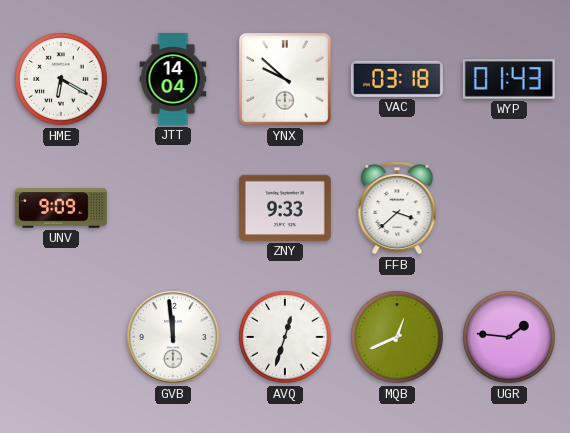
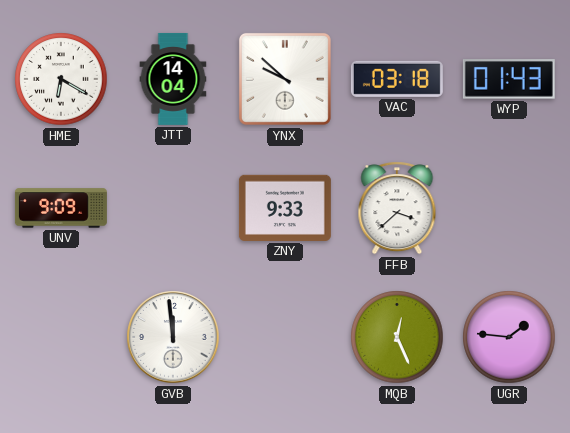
AVQ: 12:33 -> none
MQB: 12:41 -> 12:26
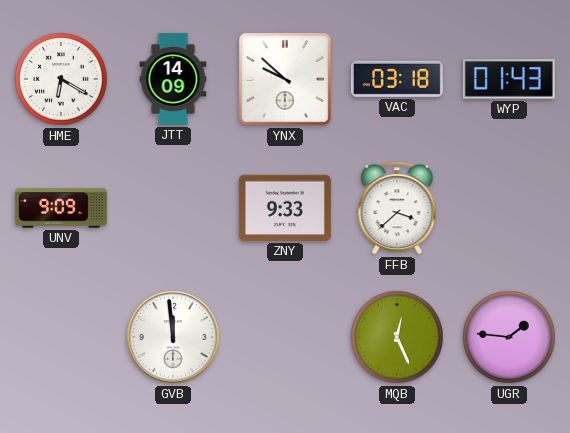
JTT: 14:04 -> 14:09
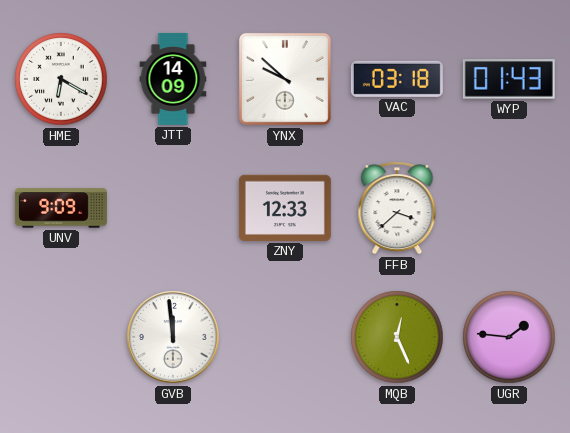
ZNY: 9:33 -> 12:33
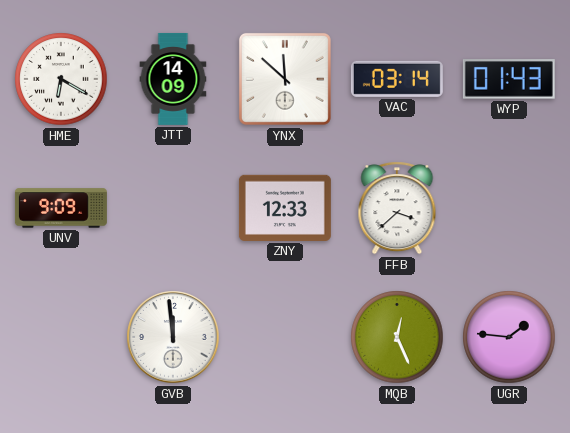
YNX: 9:52 -> 11:52
VAC: 03:18 -> 03:14
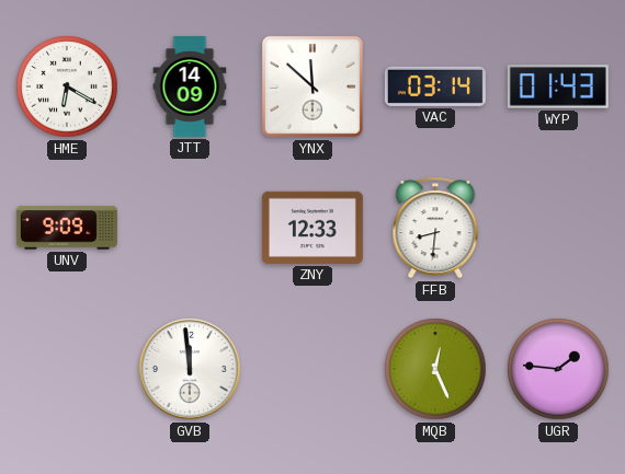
FFB: 3:38 -> 8:31
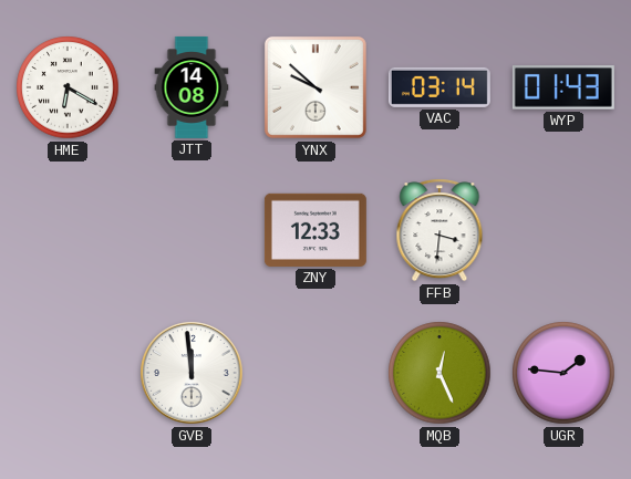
JTT: 14:09 -> 14:08
YNX: 11:52 -> 9:52
UNV: 9:09 -> none
FFB: 8:31 -> 3:31
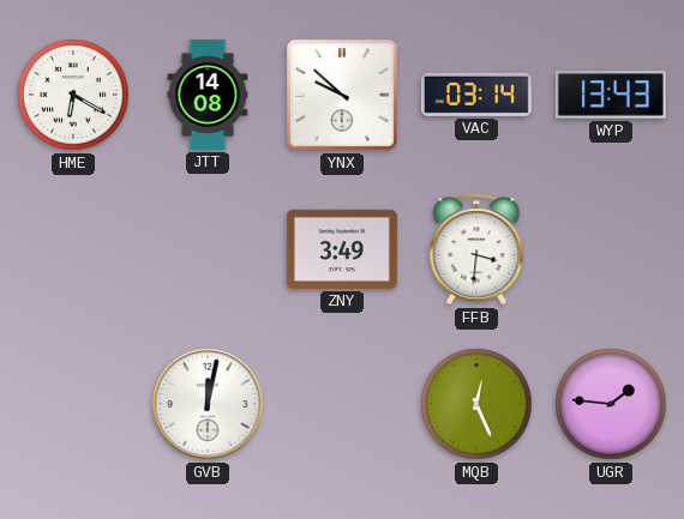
WYP: 01:43 -> 13:43
ZNY: 12:33 -> 3:49
GVB: 11:59 -> 12:02
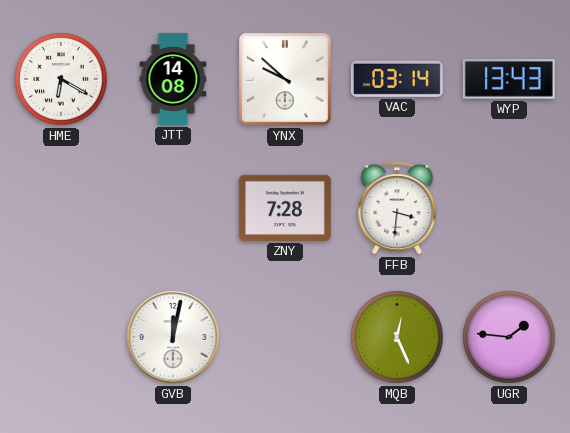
ZNY: 3:49 -> 7:28
